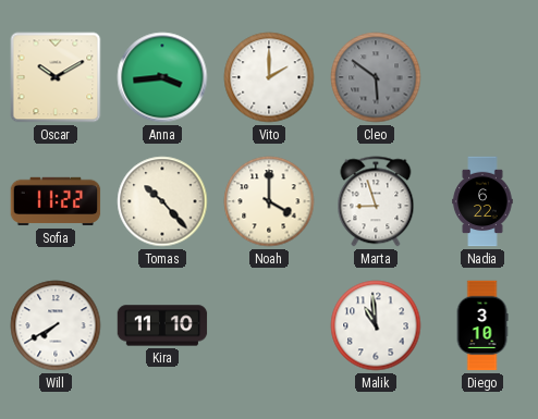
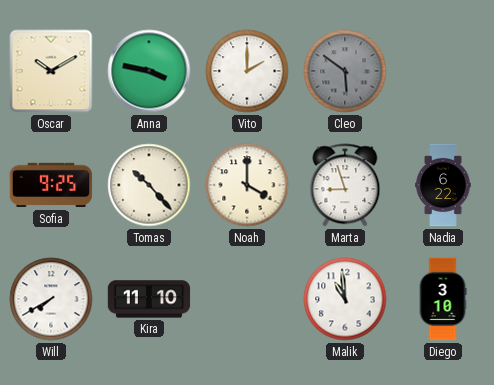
Anna: 3:44 -> 3:47
Sofia: 11:22 -> 9:25
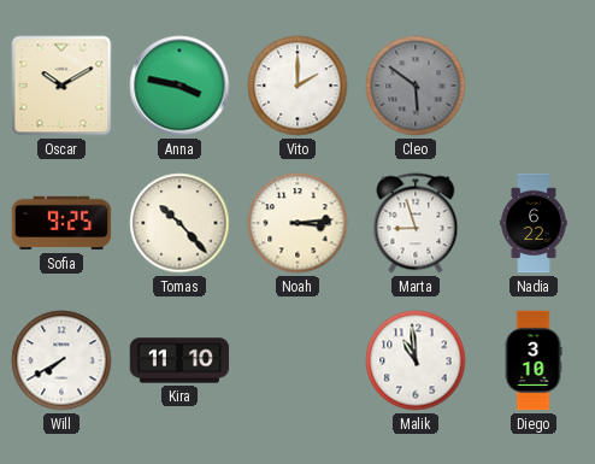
Noah: 4:00 -> 3:14
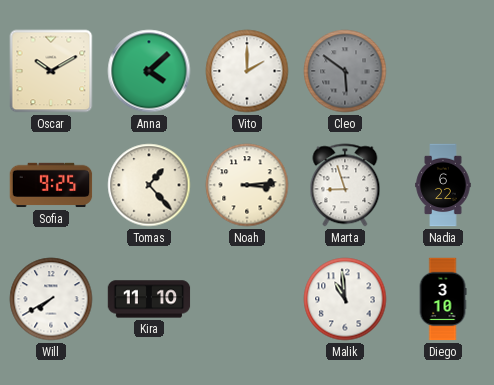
Anna: 3:47 -> 4:08
Tomas: 10:23 -> 1:23
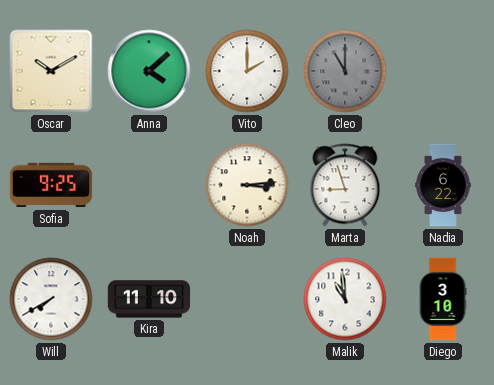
Cleo: 5:51 -> 11:00
Tomas: 1:23 -> none
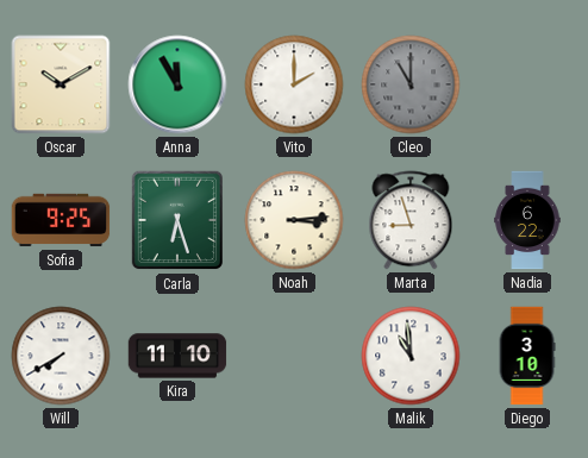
Anna: 4:08 -> 11:55
Carla: none -> 6:27
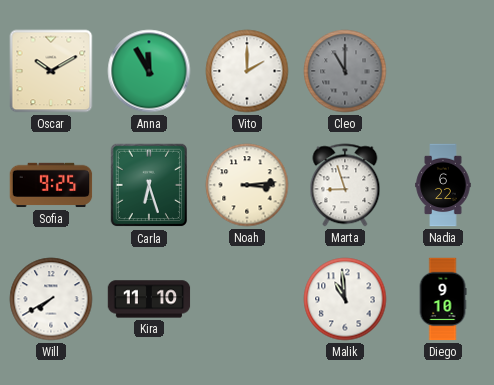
Diego: 3:10 -> 9:10
